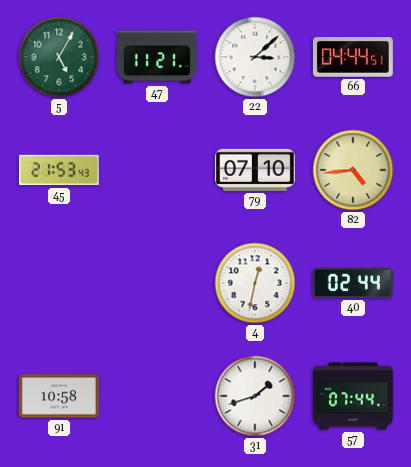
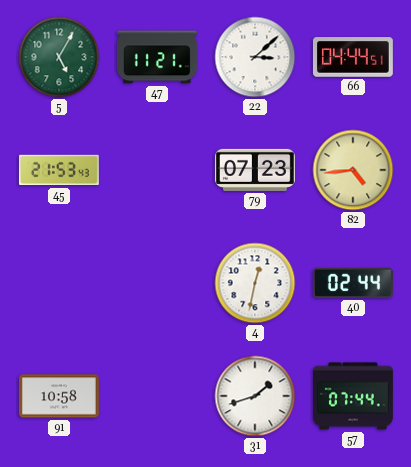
79: 07:10 -> 07:23
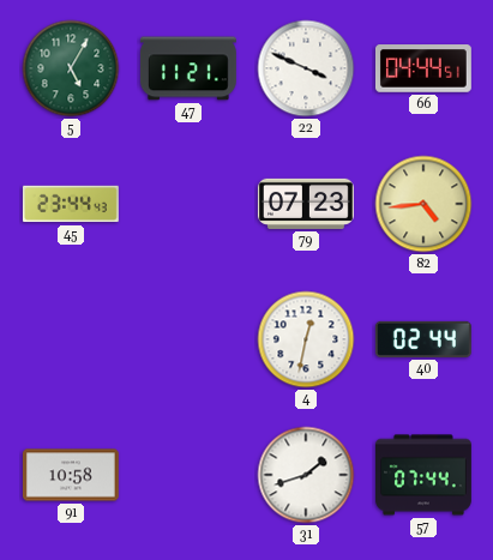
22: 3:08 -> 3:49
45: 21:53 -> 23:44
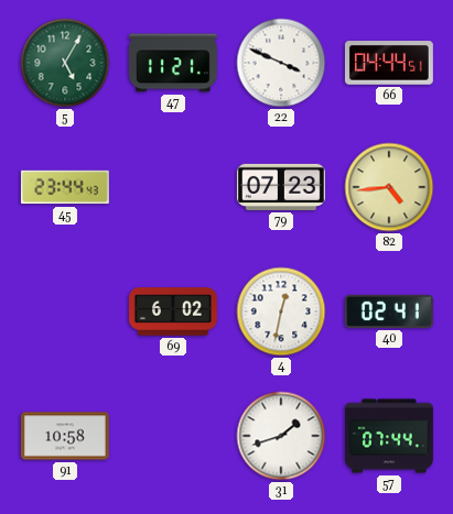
69: none -> 6:02
40: 02:44 -> 02:41
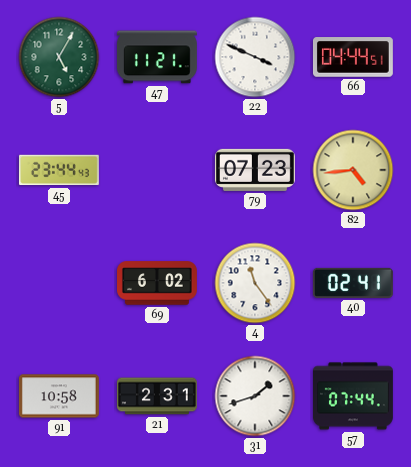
4: 12:32 -> 11:24
21: none -> 2:31
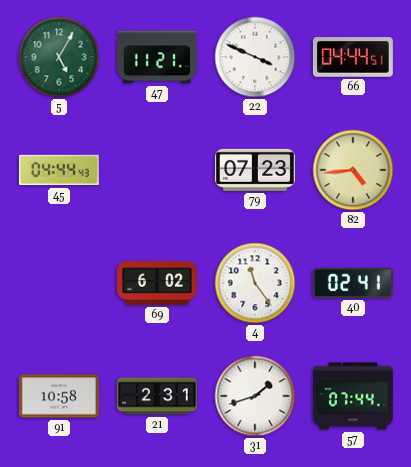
45: 23:44 -> 04:44
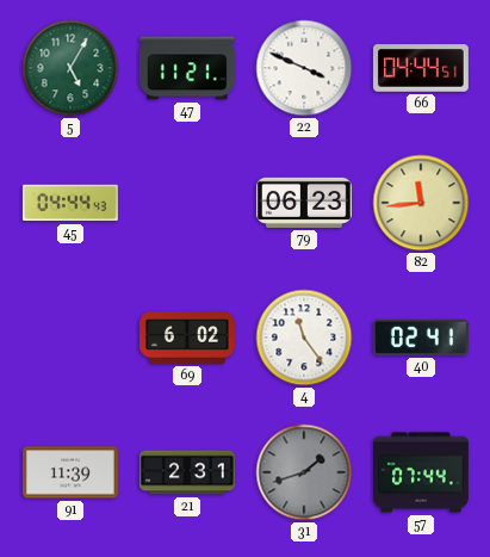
79: 07:23 -> 06:23
82: 4:44 -> 11:44
91: 10:58 -> 11:39
31 dial: white -> grey
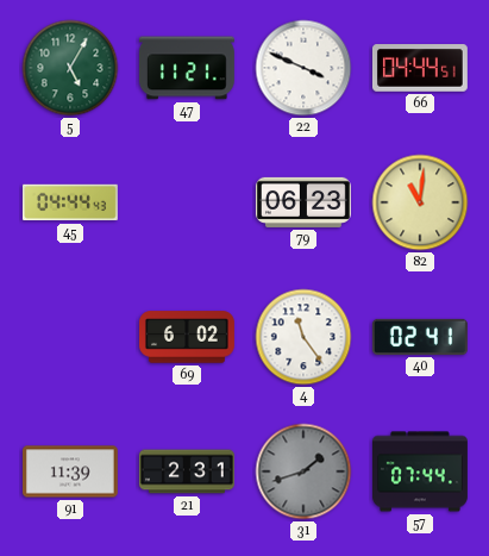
82: 11:44 -> 11:01
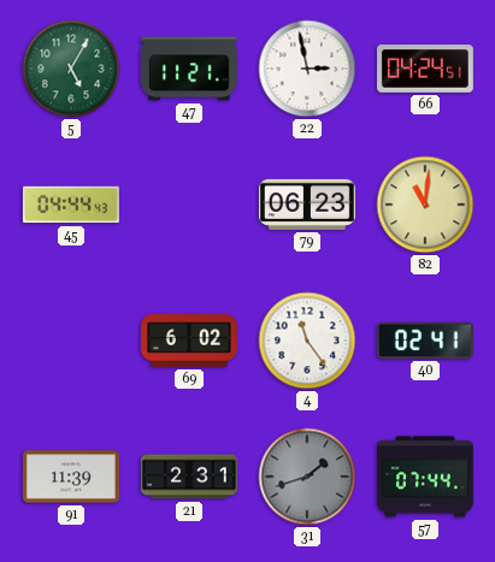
22: 3:49 -> 2:58
66: 04:44 -> 04:24
